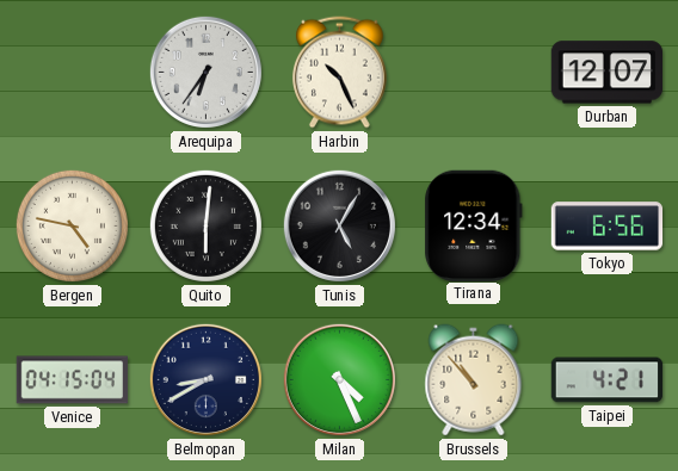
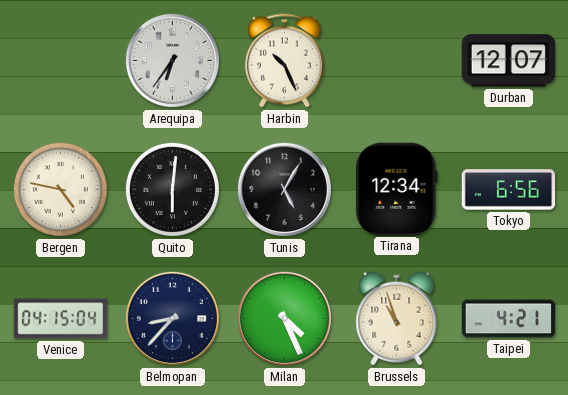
Belmopan: 8:40 -> 8:37
Brussels: 10:53 -> 10:57
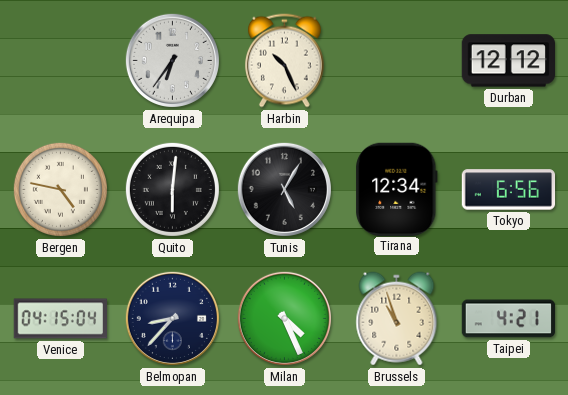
Durban: 12:07 -> 12:12
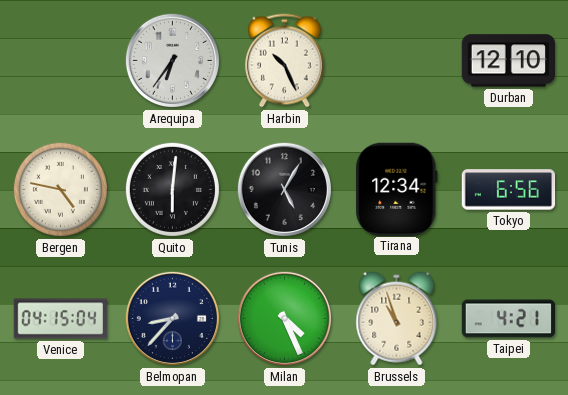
Durban: 12:12 -> 12:10
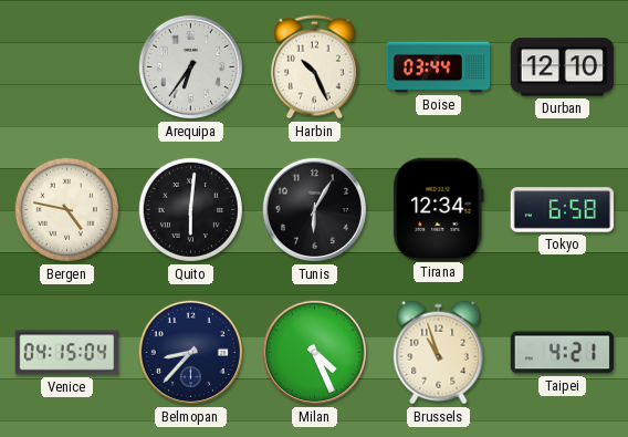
Boise: none -> 03:44
Tunis: 5:05 -> 6:05
Tokyo: 6:56 -> 6:58
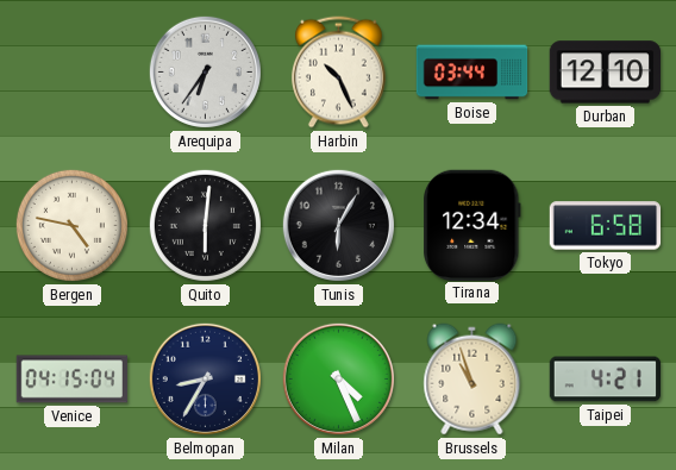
Belmopan: 8:37 -> 8:35
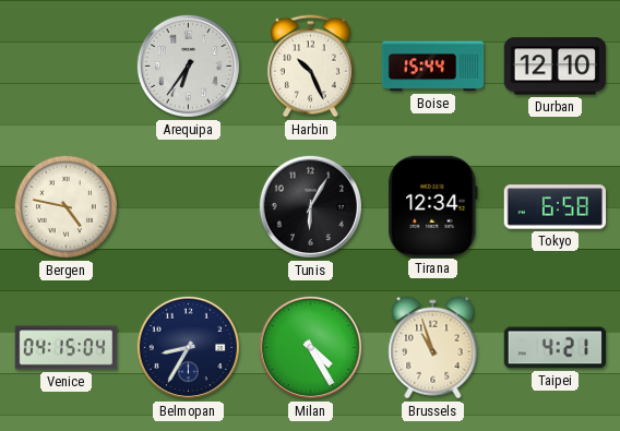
Boise: 03:44 -> 15:44
Quito: 6:01 -> none
Milan: 4:26 -> 4:25
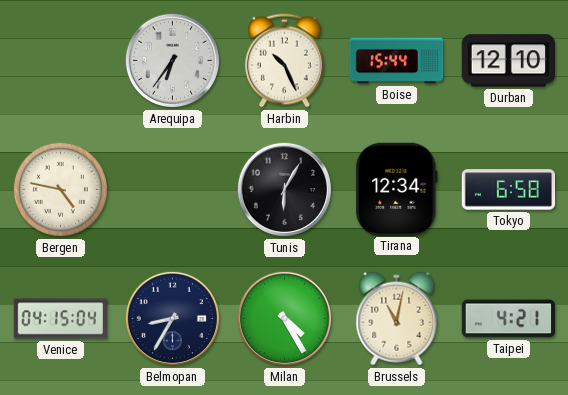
Brussels: 10:57 -> 11:02
